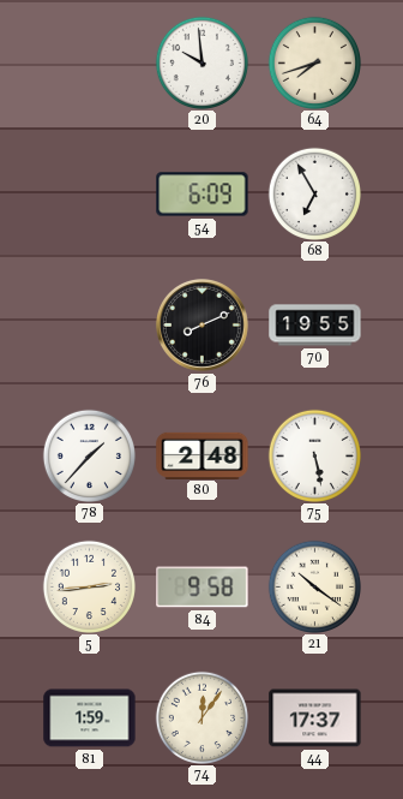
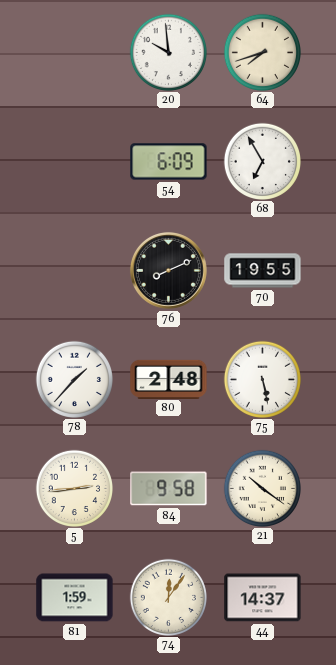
44: 17:37 -> 14:37
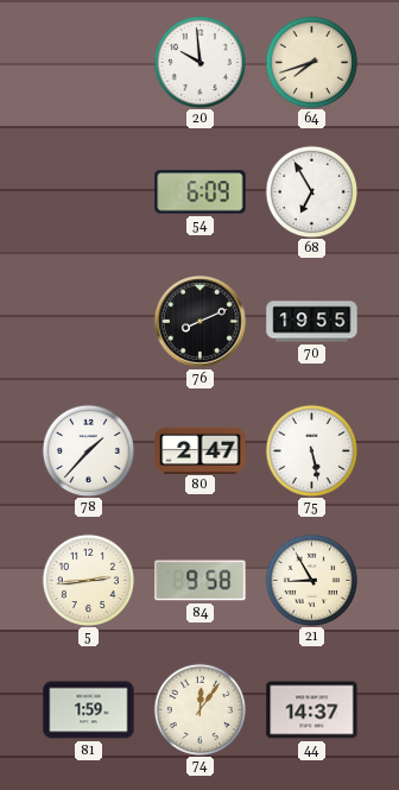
80: 2:48 -> 2:47
21: 10:21 -> 8:55
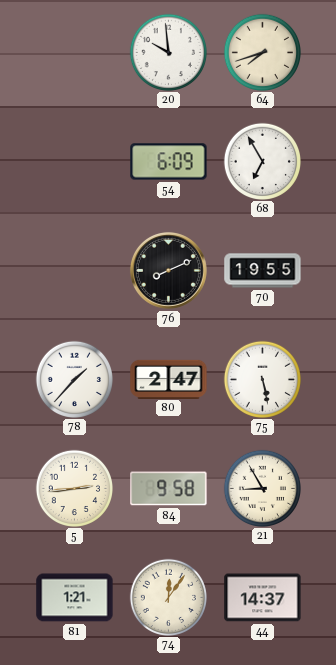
81: 1:59 -> 1:21
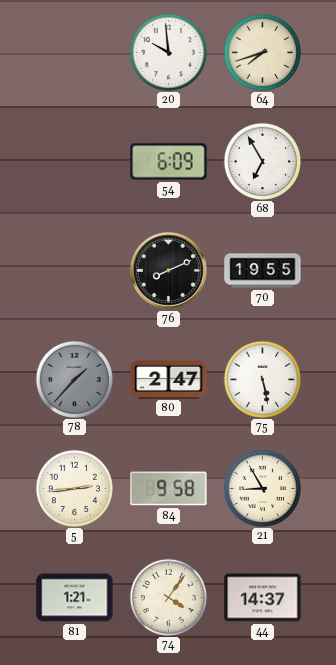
78 dial: white -> grey
74: 12:06 -> 4:06
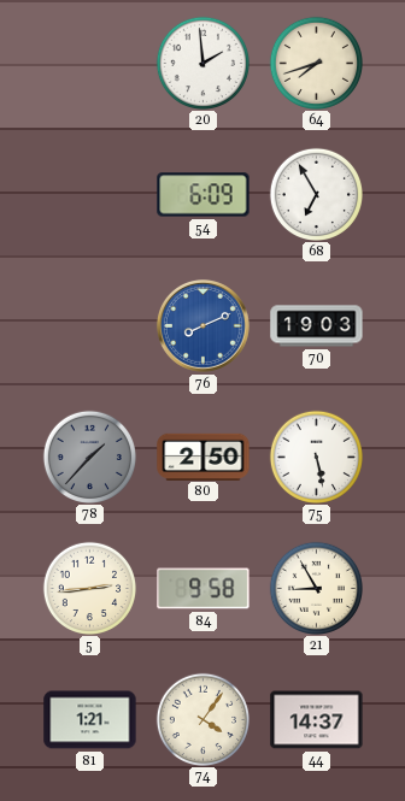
20: 9:59 -> 1:59
76 dial: black -> blue
70: 19:55 -> 19:03
80: 2:47 -> 2:50
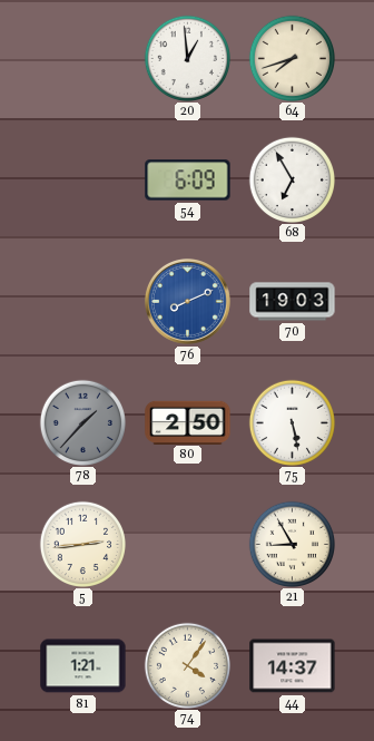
20: 1:59 -> 12:59
84: 9:58 -> none
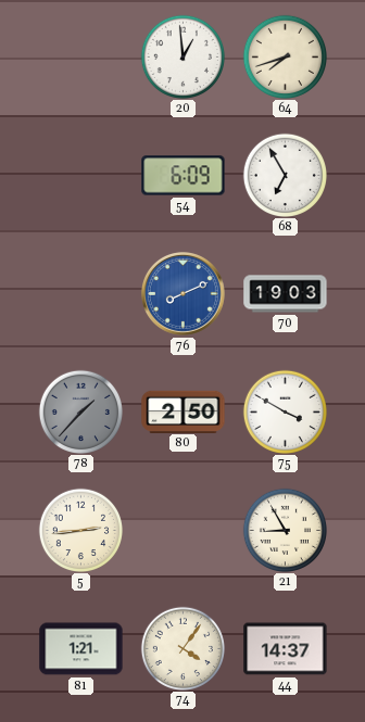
75: 5:28 -> 3:50
